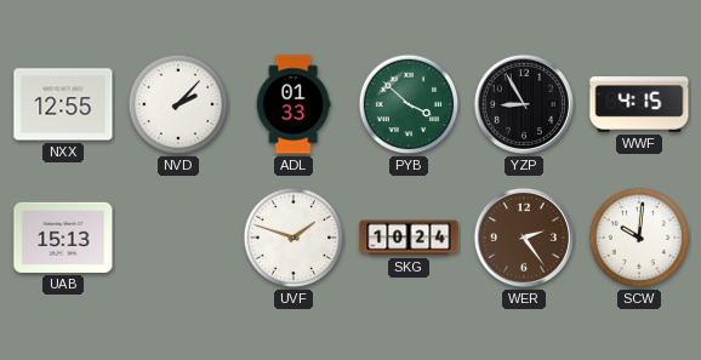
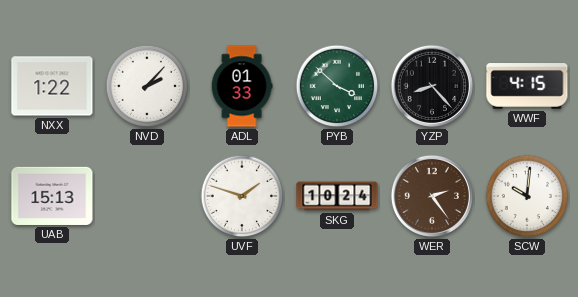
NXX: 12:55 -> 1:22
YZP: 8:55 -> 8:23
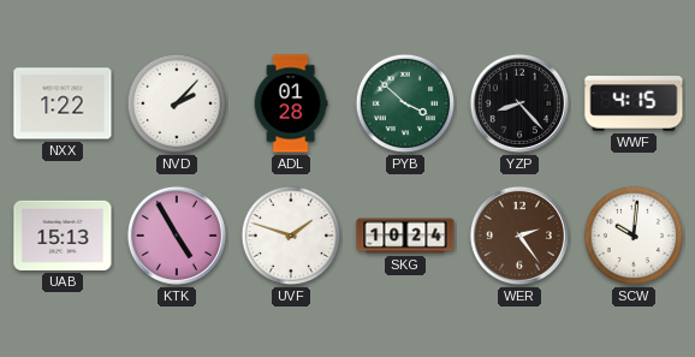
ADL: 01:33 -> 01:28
KTK: none -> 4:55
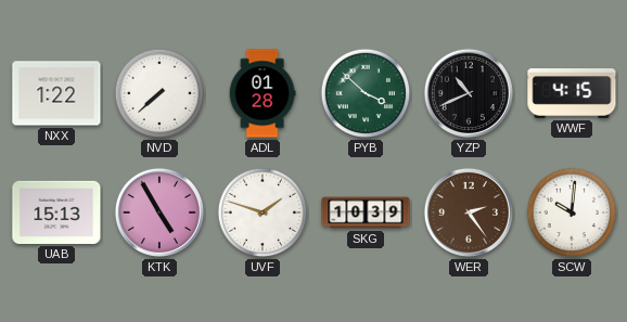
NVD: 2:07 -> 7:38
YZP: 8:23 -> 10:41
SKG: 10:24 -> 10:39
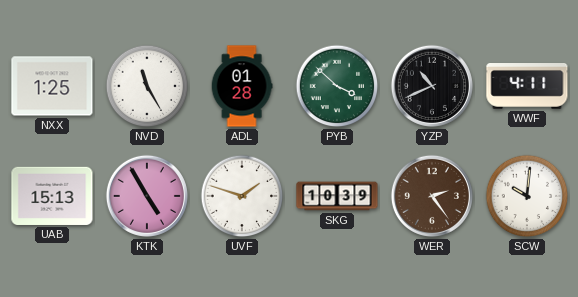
NXX: 1:22 -> 1:25
NVD: 7:38 -> 11:25
WWF: 4:15 -> 4:11
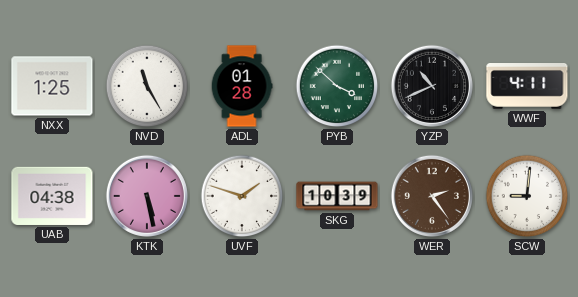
UAB: 15:13 -> 04:38
KTK: 4:55 -> 5:28
SCW: 10:01 -> 9:01
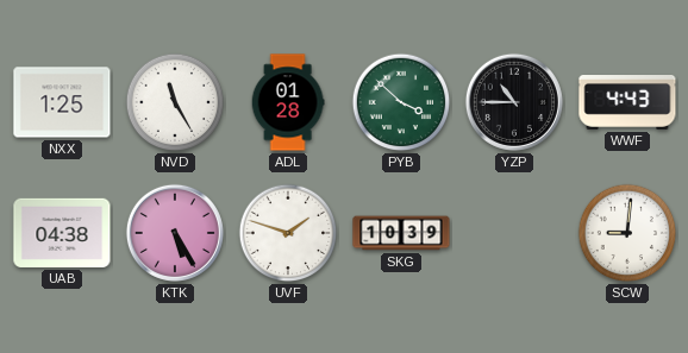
YZP: 10:41 -> 10:45
WWF: 4:11 -> 4:43
KTK: 5:28 -> 5:25
WER: 2:24 -> none
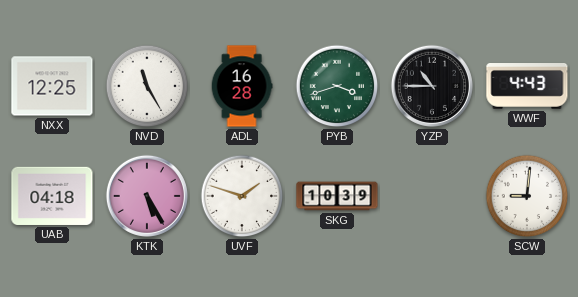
NXX: 1:25 -> 12:25
ADL: 01:28 -> 16:28
PYB: 3:52 -> 3:42
UAB: 04:38 -> 04:18
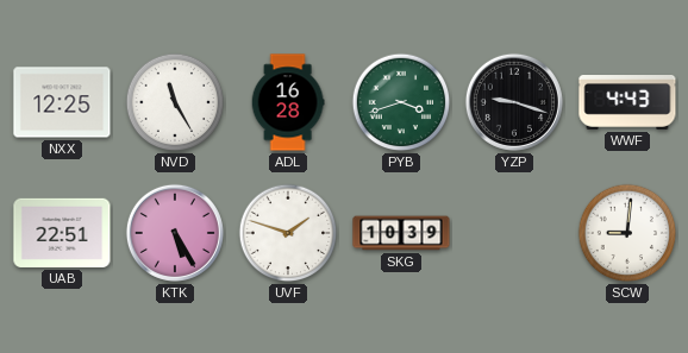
YZP: 10:45 -> 9:18
UAB: 04:18 -> 22:51
